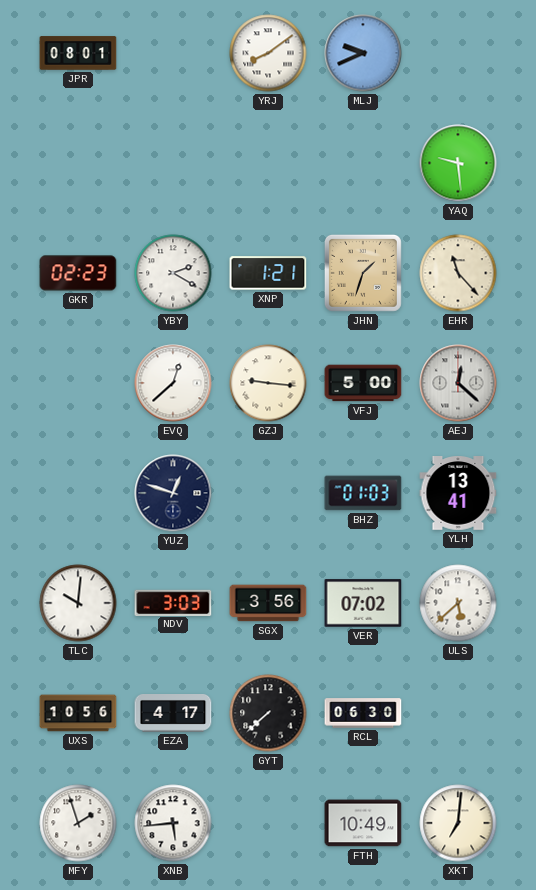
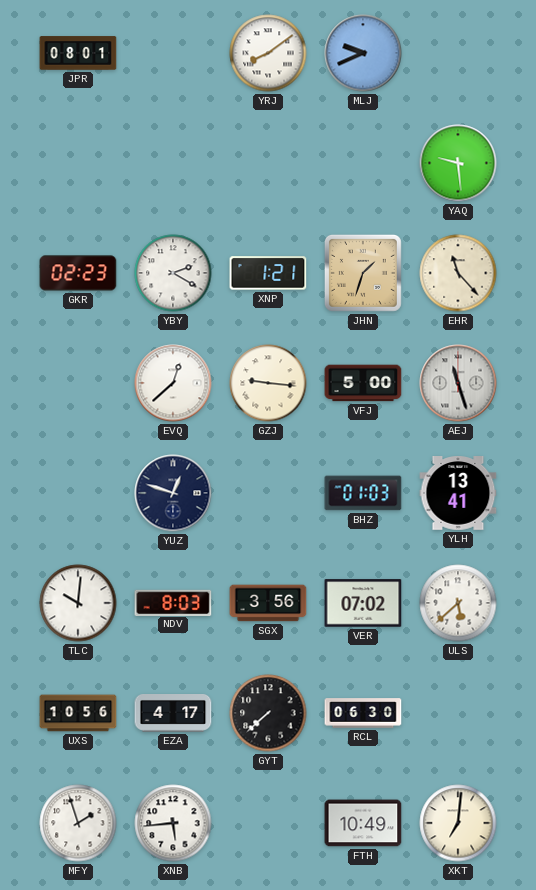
AEJ: 12:22 -> 11:27
NDV: 3:03 -> 8:03
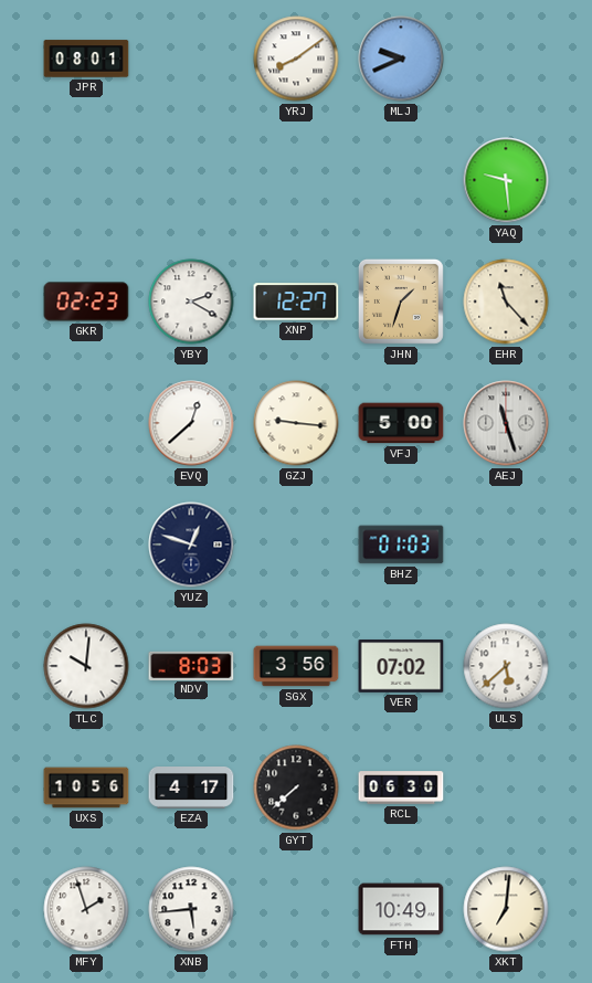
XNP: 1:21 -> 12:27
YLH: 13:41 -> none
